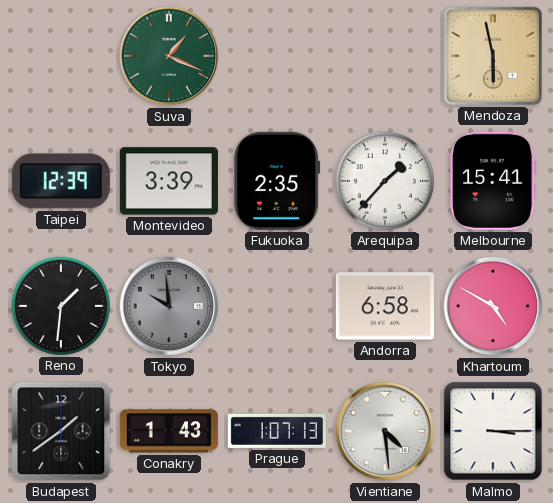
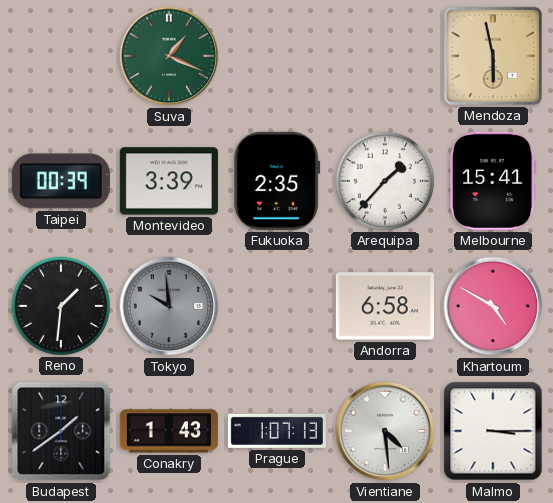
Taipei: 12:39 -> 00:39
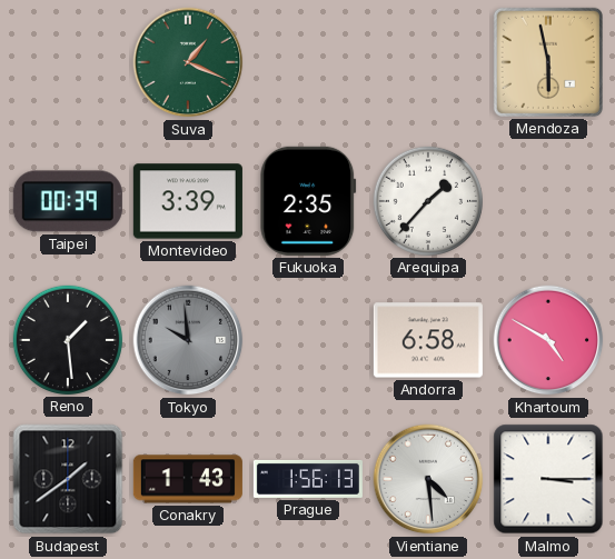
Melbourne: 15:41 -> none
Reno: 1:31 -> 1:29
Prague: 1:07 -> 1:56
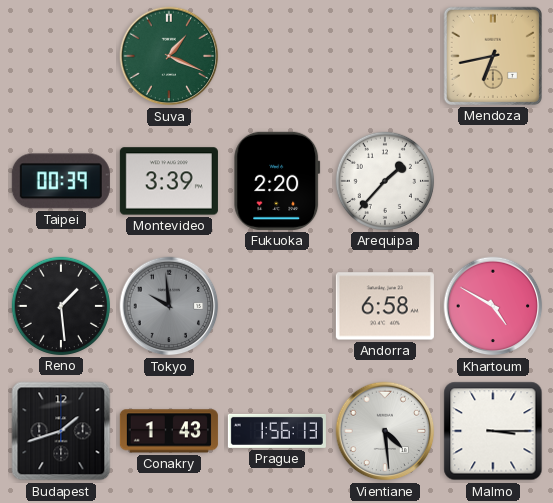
Mendoza: 5:58 -> 6:43
Fukuoka: 2:35 -> 2:20
Budapest: 1:39 -> 1:42
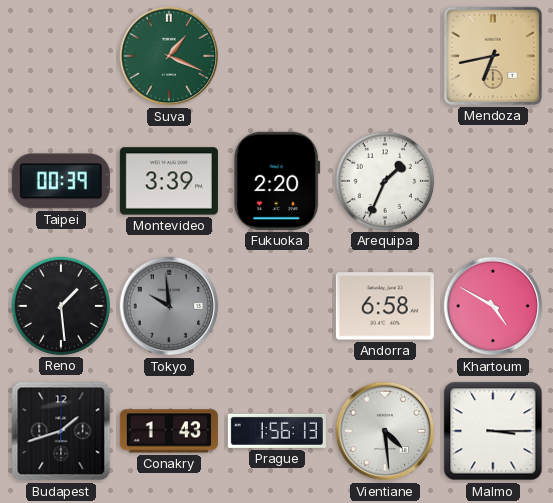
Arequipa: 1:37 -> 1:34
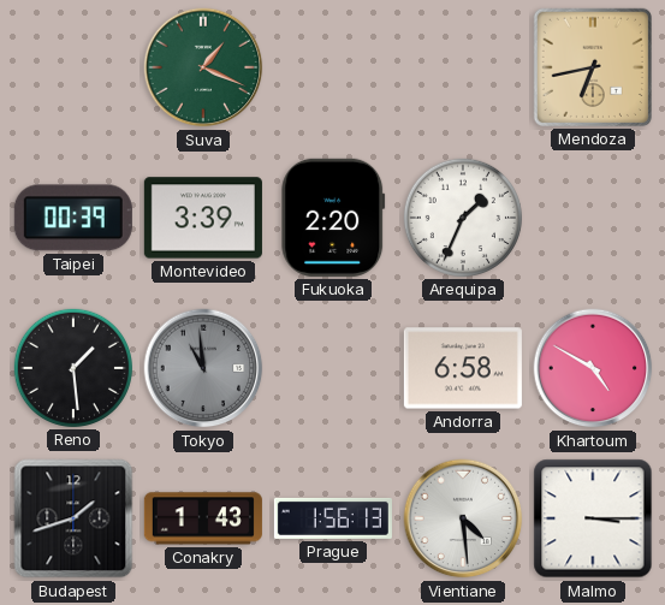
Tokyo: 9:59 -> 10:59
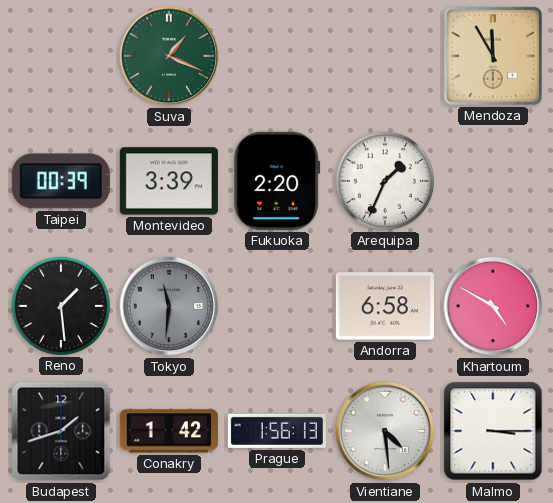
Mendoza: 6:43 -> 11:55
Tokyo: 10:59 -> 11:31
Conakry: 1:43 -> 1:42
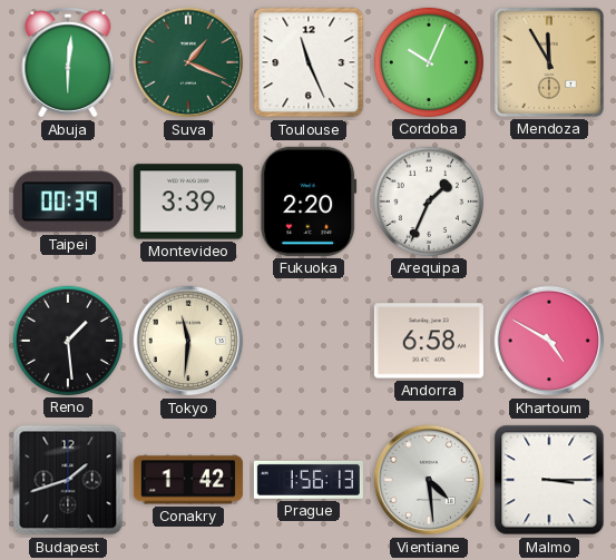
Abuja: none -> 6:01
Toulouse: none -> 11:26
Cordoba: none -> 10:04
Tokyo dial: grey -> cream
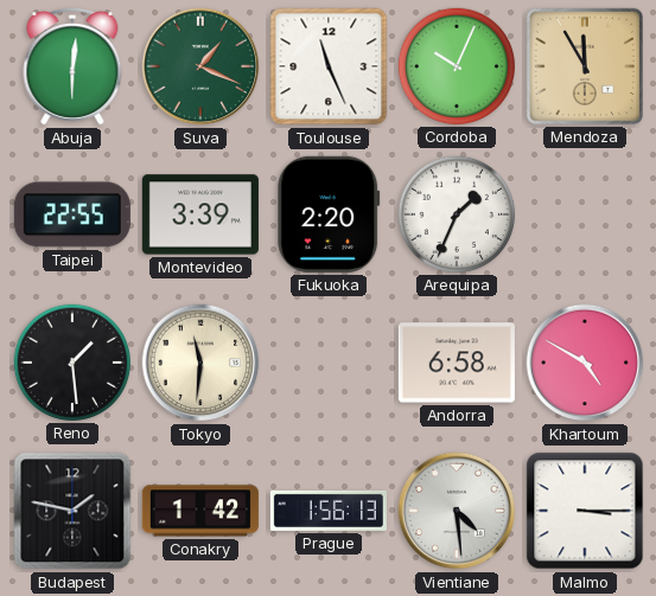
Taipei: 00:39 -> 22:55
Budapest: 1:42 -> 1:47
